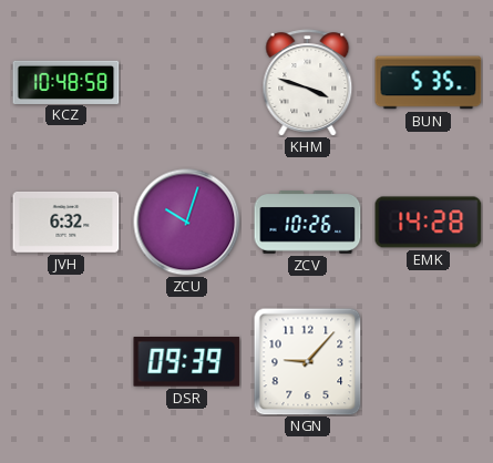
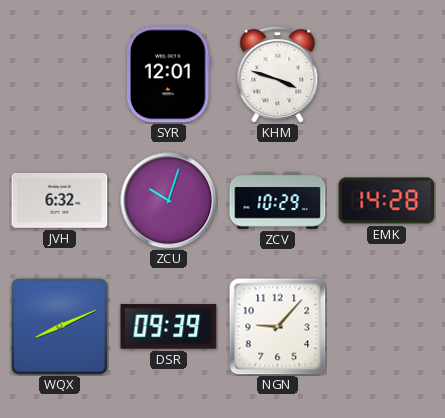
KCZ: 10:48 -> none
SYR: none -> 12:01
BUN: 5:35 -> none
ZCV: 10:26 -> 10:29
WQX: none -> 8:11
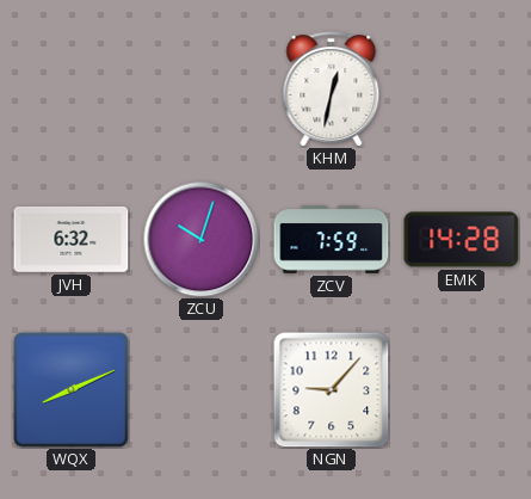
SYR: 12:01 -> none
KHM: 3:48 -> 12:32
ZCV: 10:29 -> 7:59
DSR: 09:39 -> none
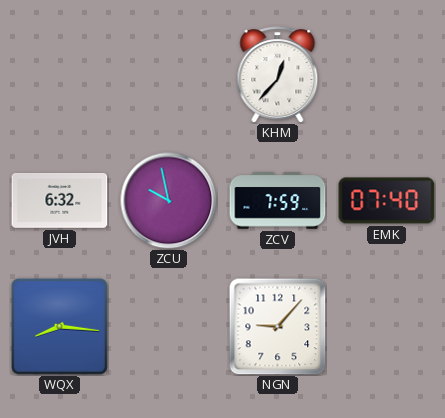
KHM: 12:32 -> 12:37
ZCU: 10:03 -> 9:58
EMK: 14:28 -> 07:40
WQX: 8:11 -> 8:16
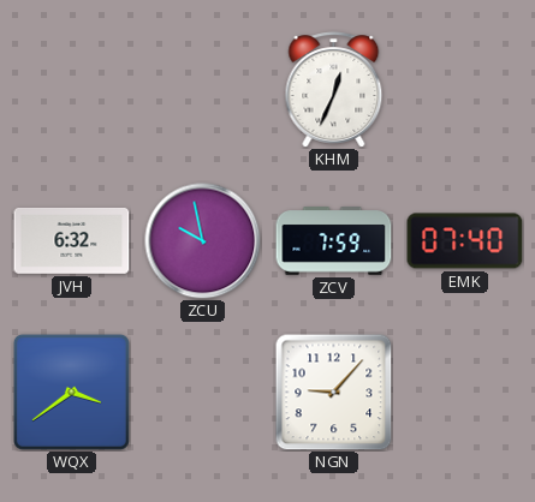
KHM: 12:37 -> 12:34
WQX: 8:16 -> 3:39
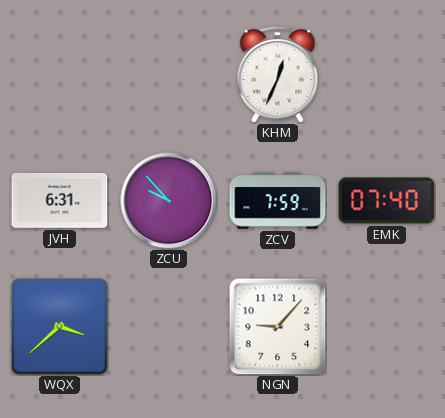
JVH: 6:32 -> 6:31
ZCU: 9:58 -> 9:53
WQX: 3:39 -> 3:38
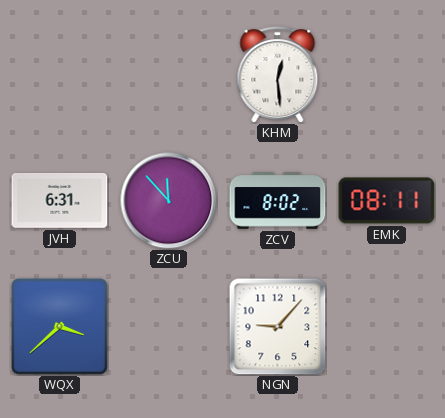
KHM: 12:34 -> 12:29
ZCU: 9:53 -> 11:53
ZCV: 7:59 -> 8:02
EMK: 07:40 -> 08:11
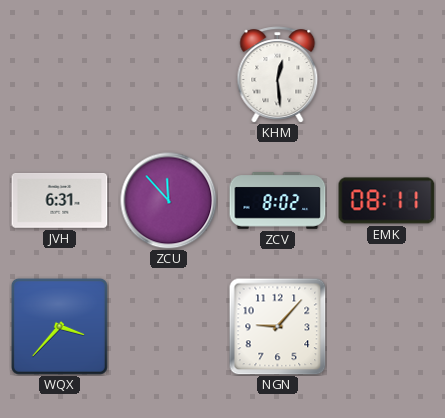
WQX: 3:38 -> 3:37
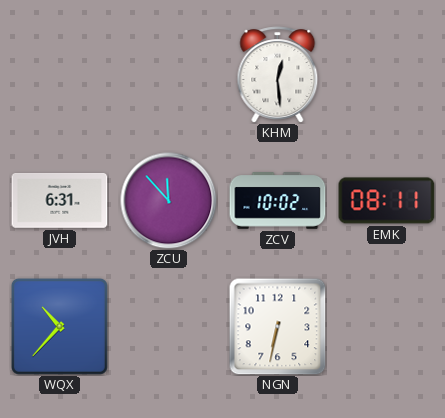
ZCV: 8:02 -> 10:02
WQX: 3:37 -> 10:37
NGN: 9:07 -> 6:32
